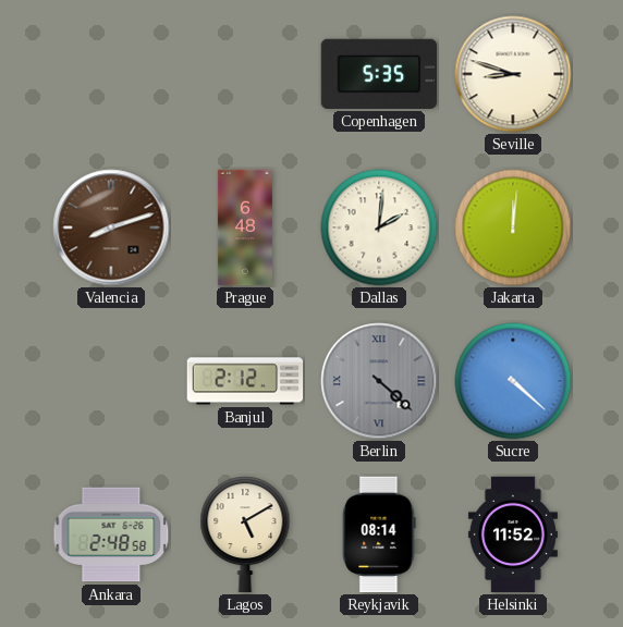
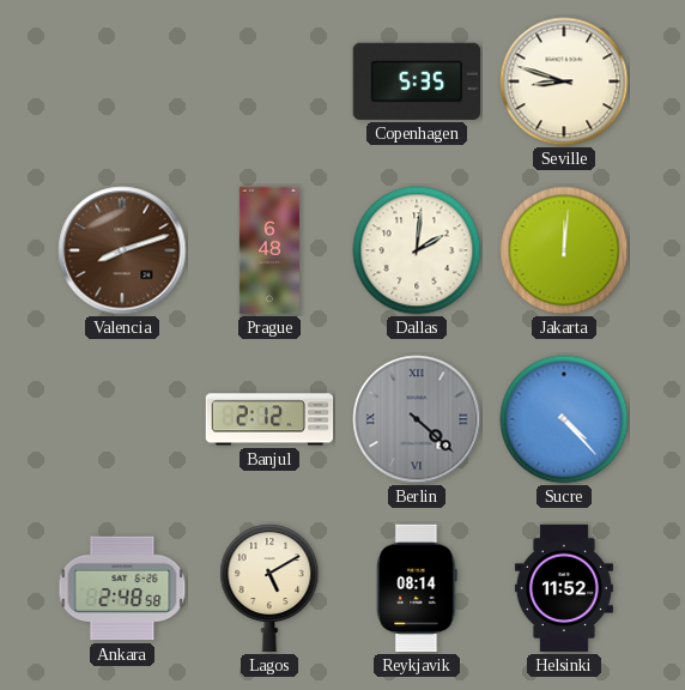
Sucre: 4:22 -> 4:23
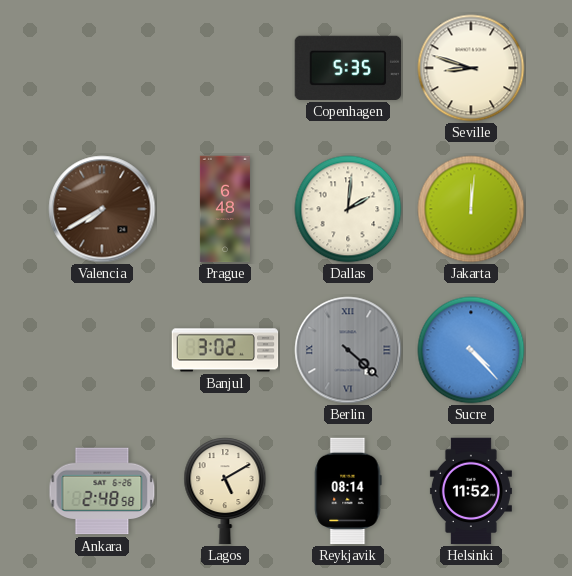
Valencia: 8:12 -> 7:40
Banjul: 2:12 -> 3:02
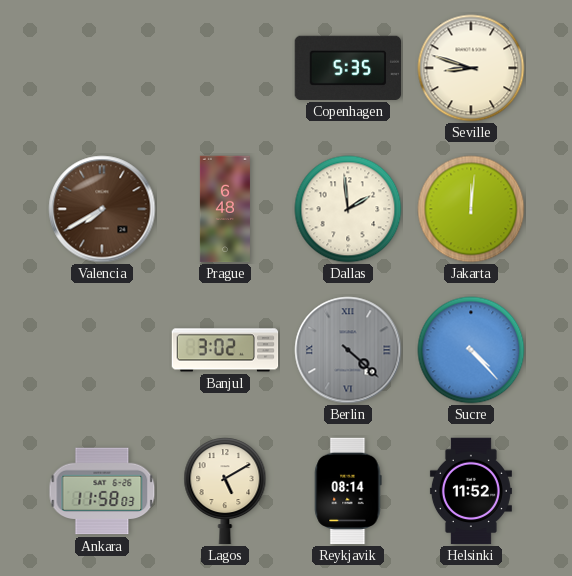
Dallas: 2:01 -> 1:59
Ankara: 2:48 -> 11:58
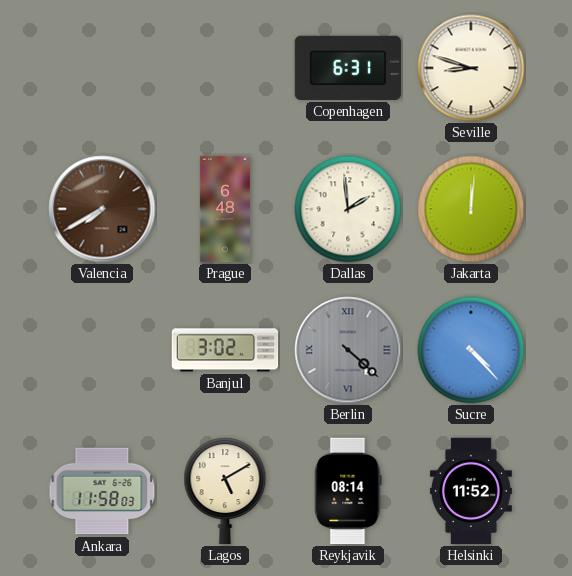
Copenhagen: 5:35 -> 6:31
